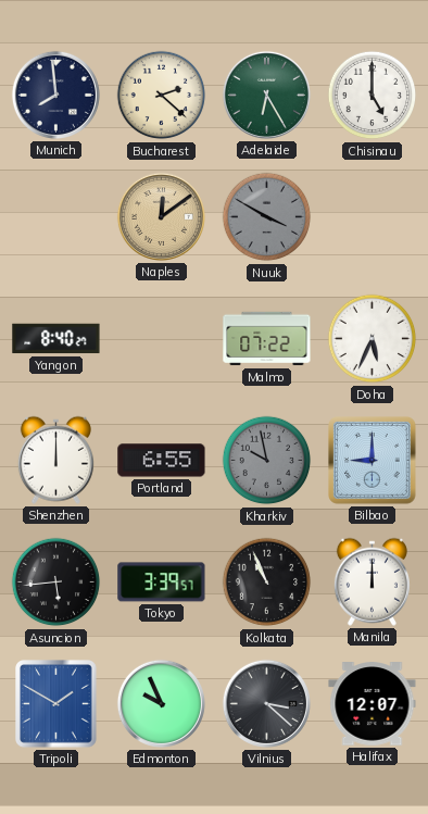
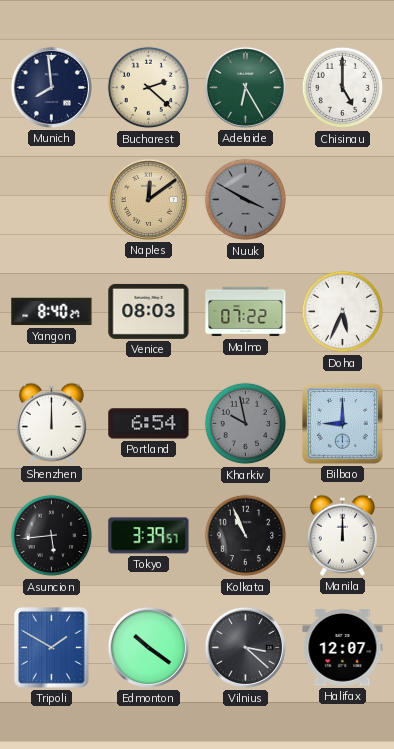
Venice: none -> 08:03
Portland: 6:55 -> 6:54
Edmonton: 9:56 -> 10:21
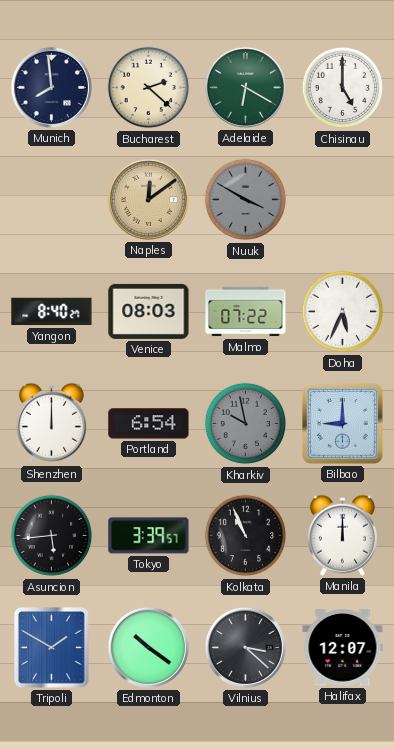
Adelaide: 6:25 -> 6:20
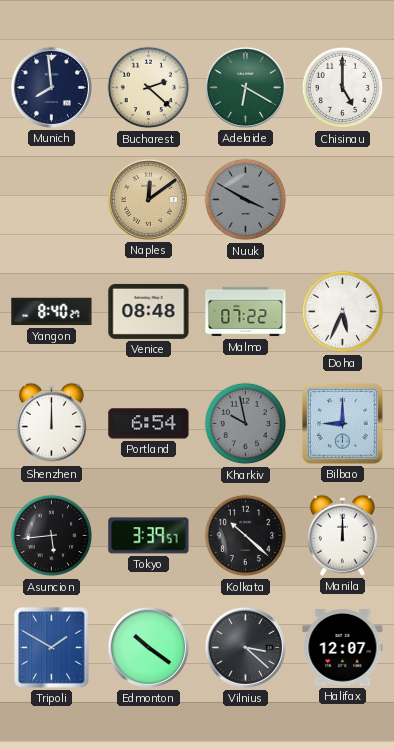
Venice: 08:03 -> 08:48
Kolkata: 10:56 -> 10:22
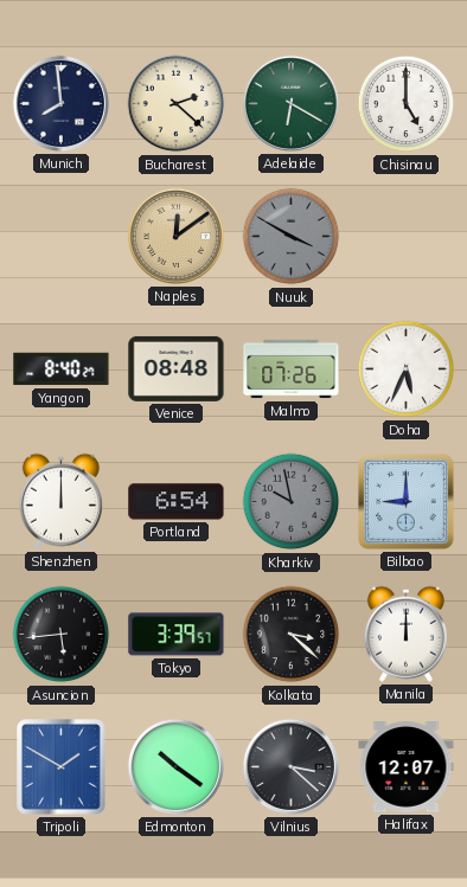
Malmo: 07:22 -> 07:26
Kolkata: 10:22 -> 3:22
